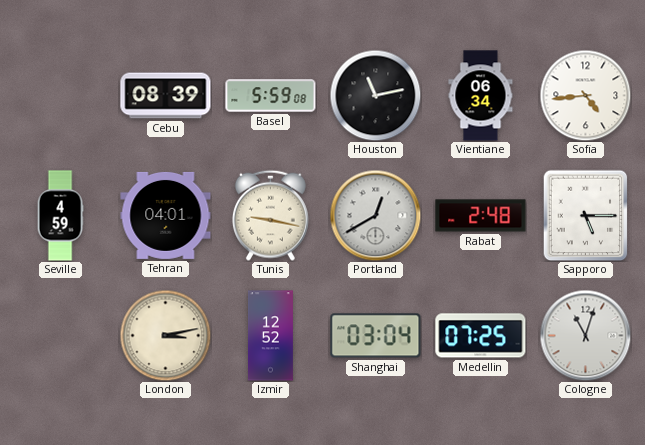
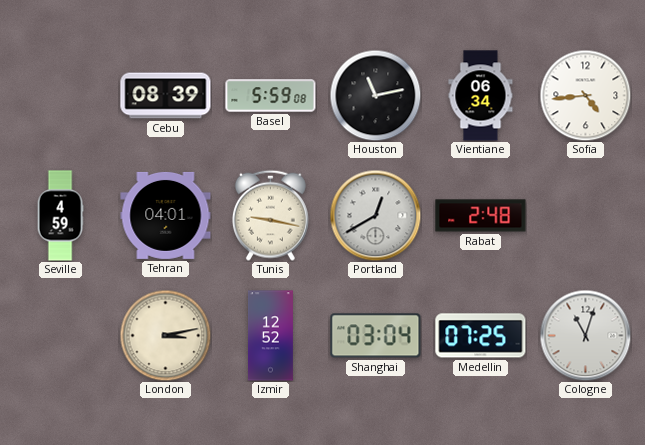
Sapporo: 5:15 -> none
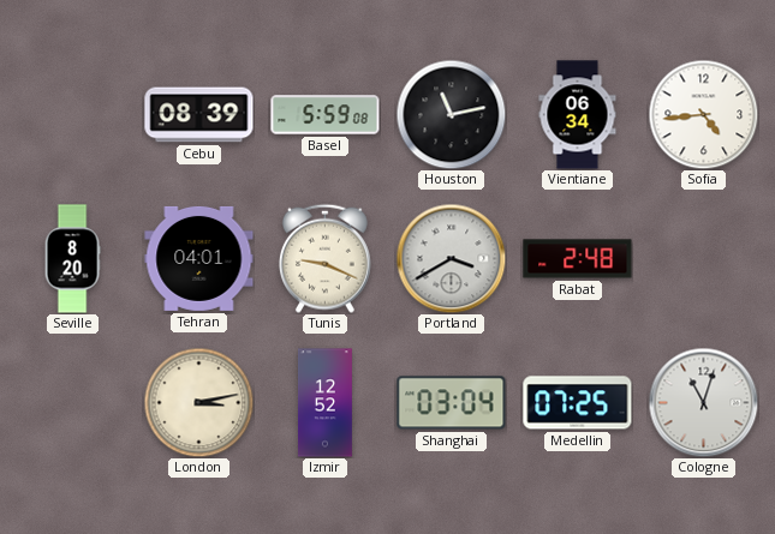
Seville: 4:59 -> 8:20
Tunis: 9:17 -> 9:19
Portland: 12:40 -> 3:40
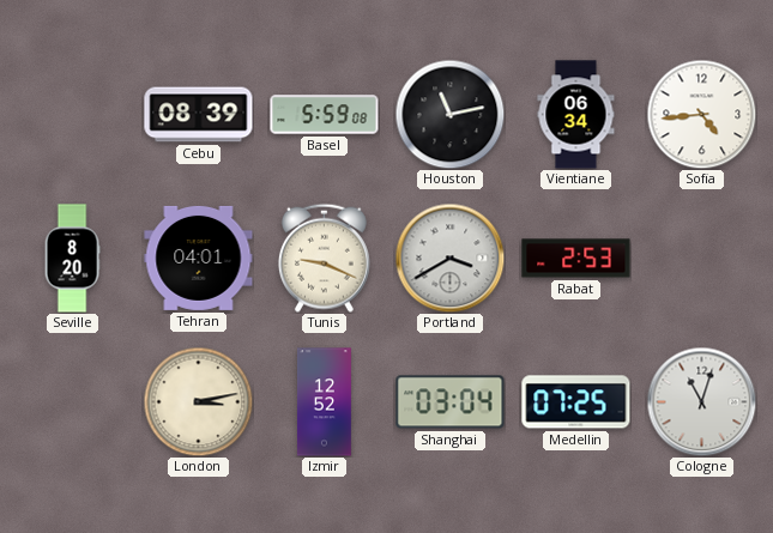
Rabat: 2:48 -> 2:53
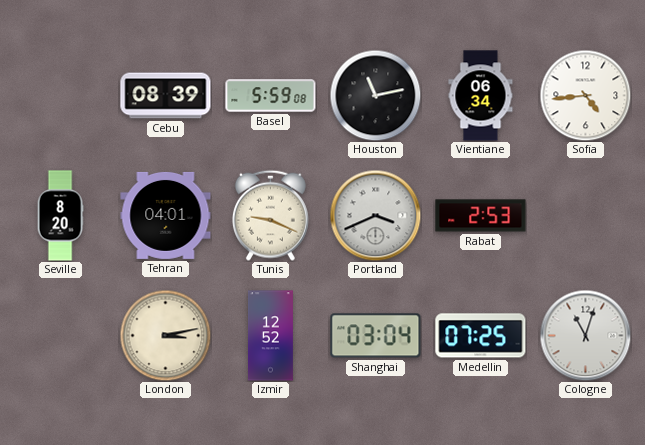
Portland: 3:40 -> 3:41
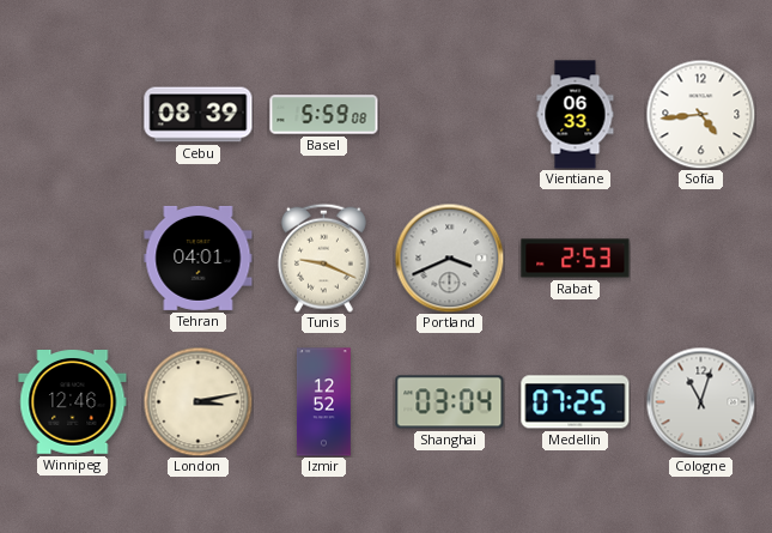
Houston: 11:13 -> none
Vientiane: 06:34 -> 06:33
Seville: 8:20 -> none
Winnipeg: none -> 12:46
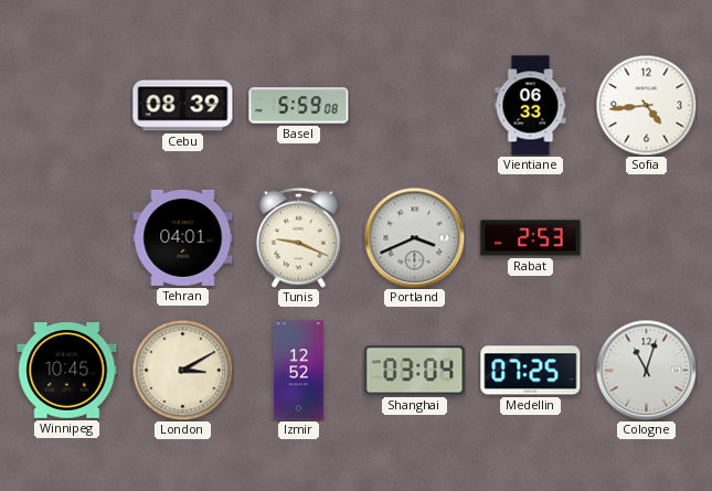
Winnipeg: 12:46 -> 10:45
London: 3:13 -> 3:10
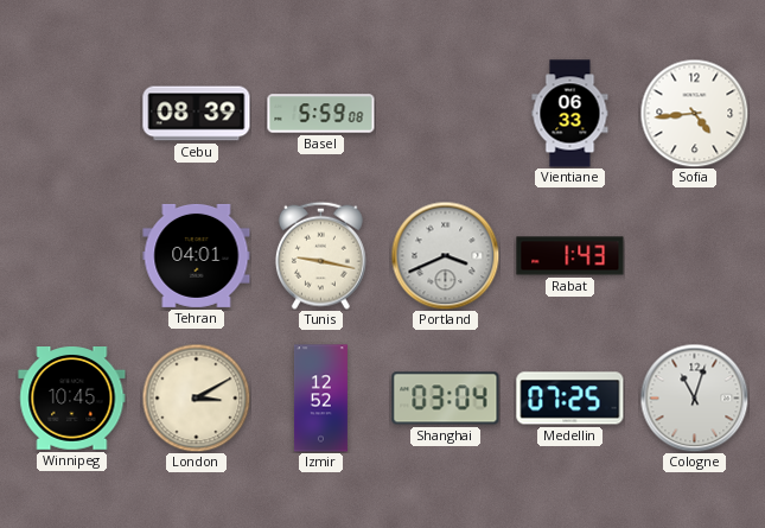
Tunis: 9:19 -> 9:17
Rabat: 2:53 -> 1:43
